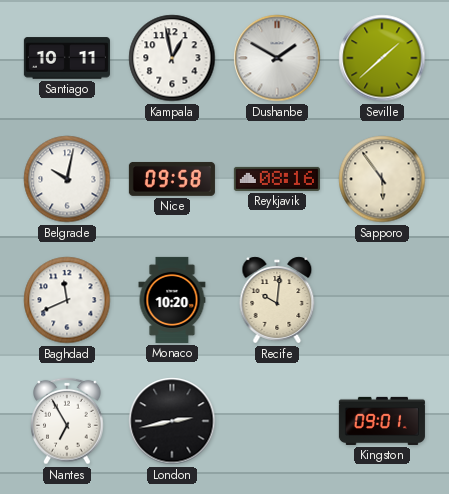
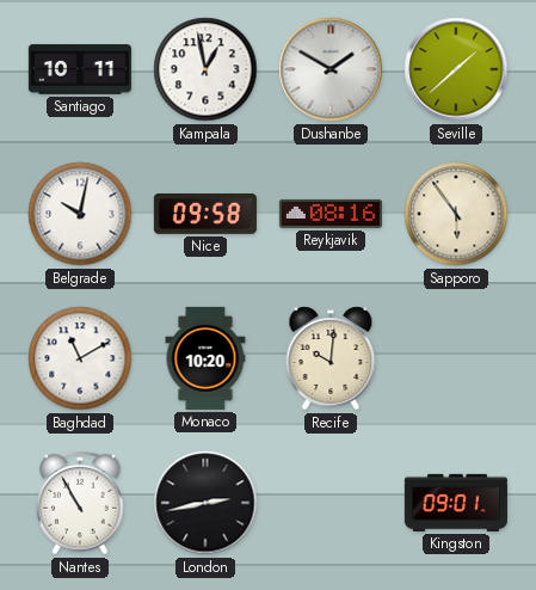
Baghdad: 11:41 -> 11:10
Nantes: 6:55 -> 10:55
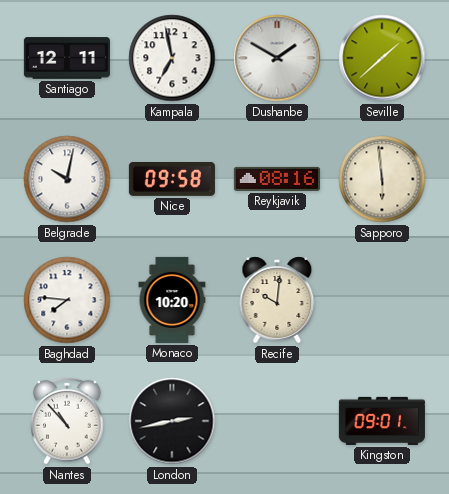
Santiago: 10:11 -> 12:11
Kampala: 12:58 -> 6:58
Sapporo: 5:54 -> 5:59
Baghdad: 11:10 -> 7:46
Nantes: 10:55 -> 10:53
